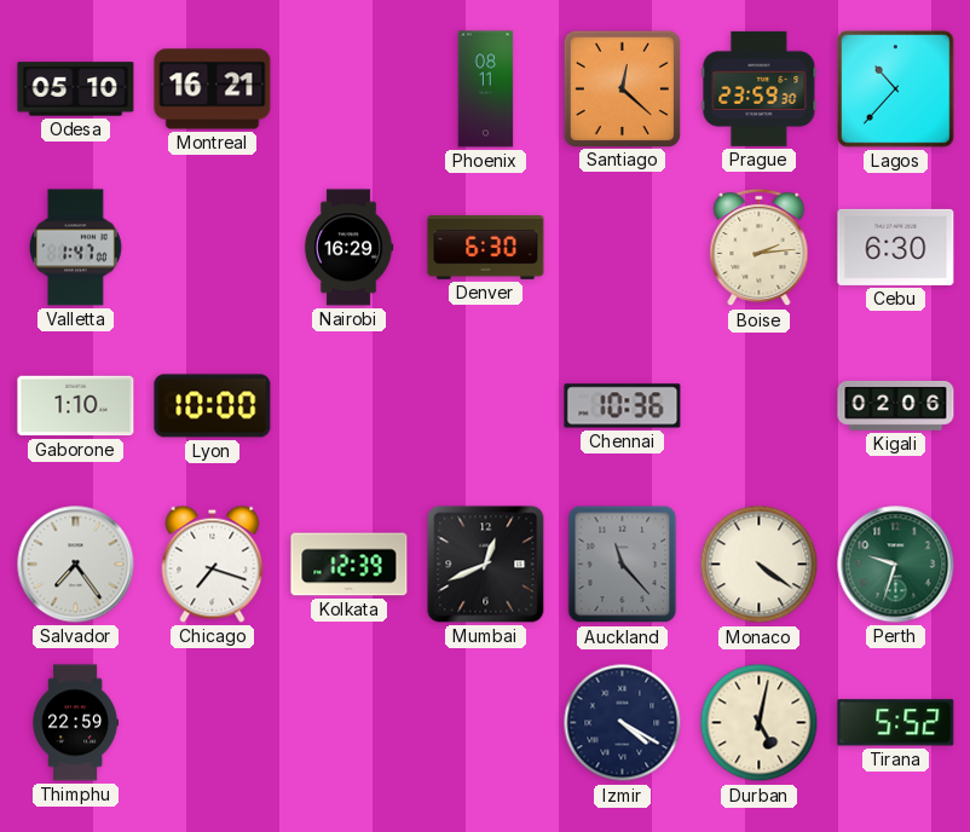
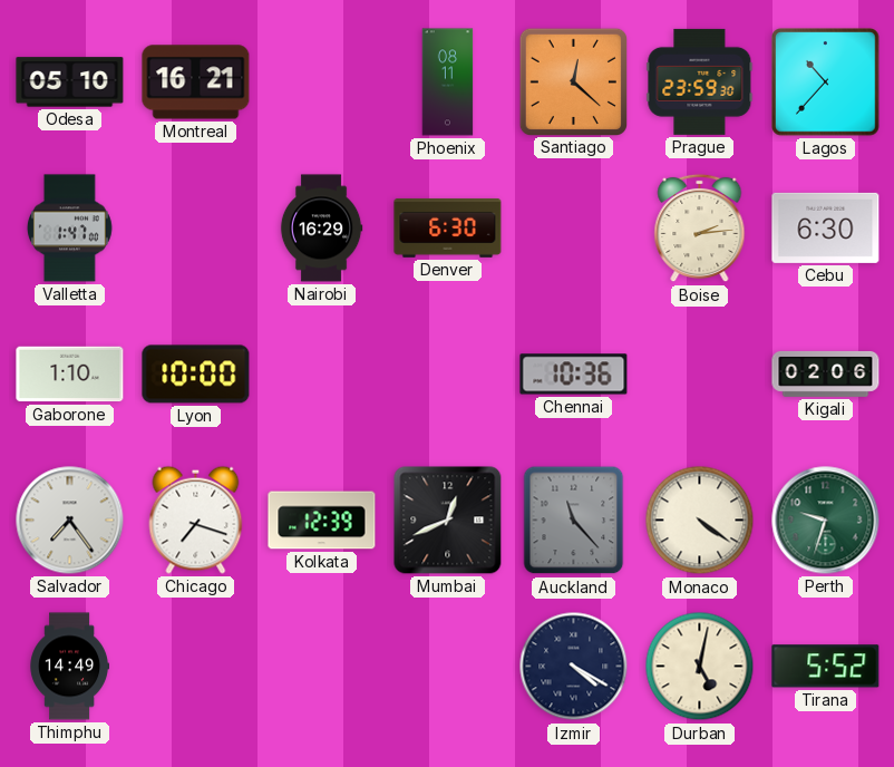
Thimphu: 22:59 -> 14:49
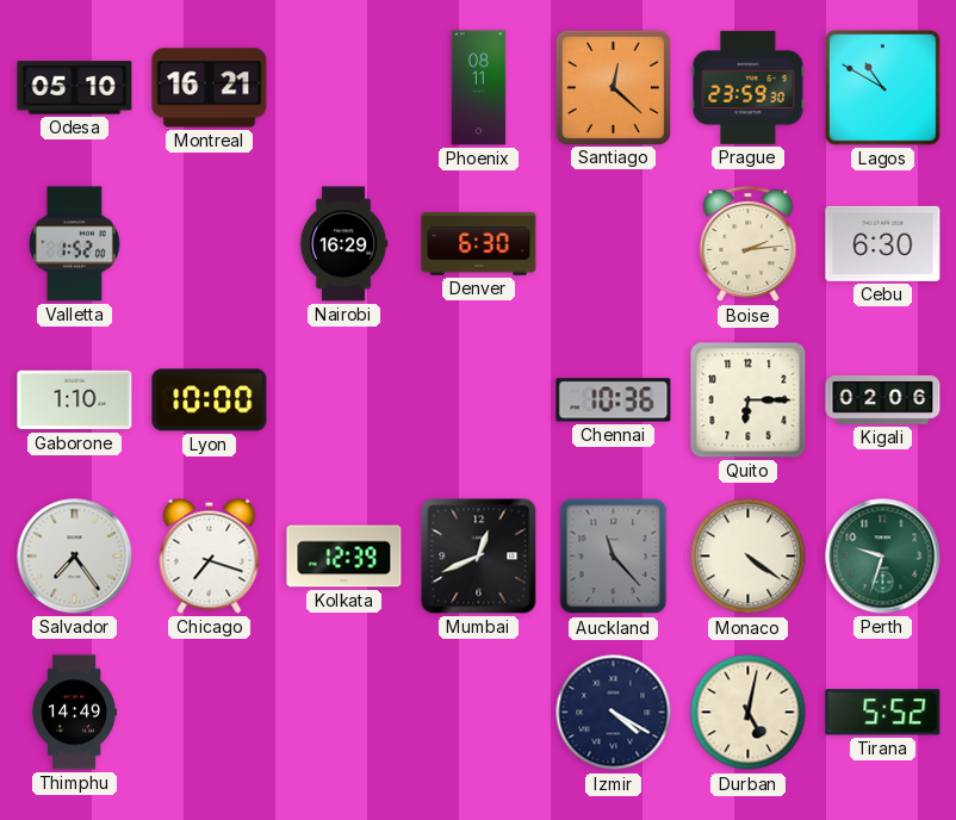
Lagos: 10:37 -> 10:50
Valletta: 1:47 -> 1:52
Quito: none -> 6:15
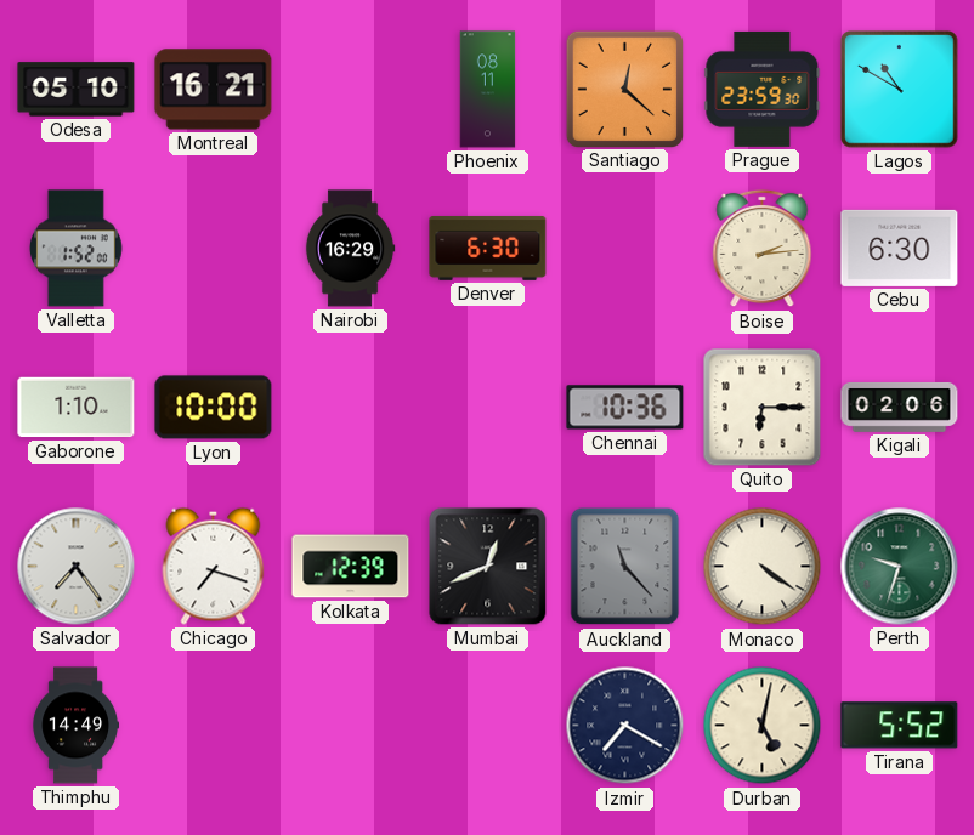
Izmir: 4:20 -> 7:20
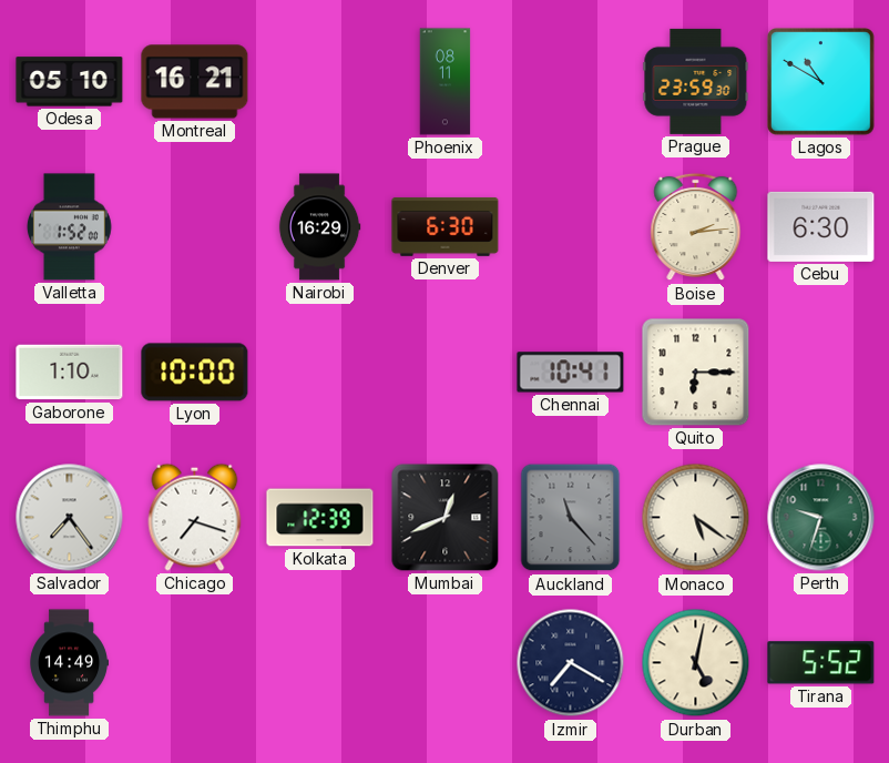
Santiago: 12:22 -> none
Chennai: 10:36 -> 10:41
Kigali: 02:06 -> none
Monaco: 4:21 -> 5:21
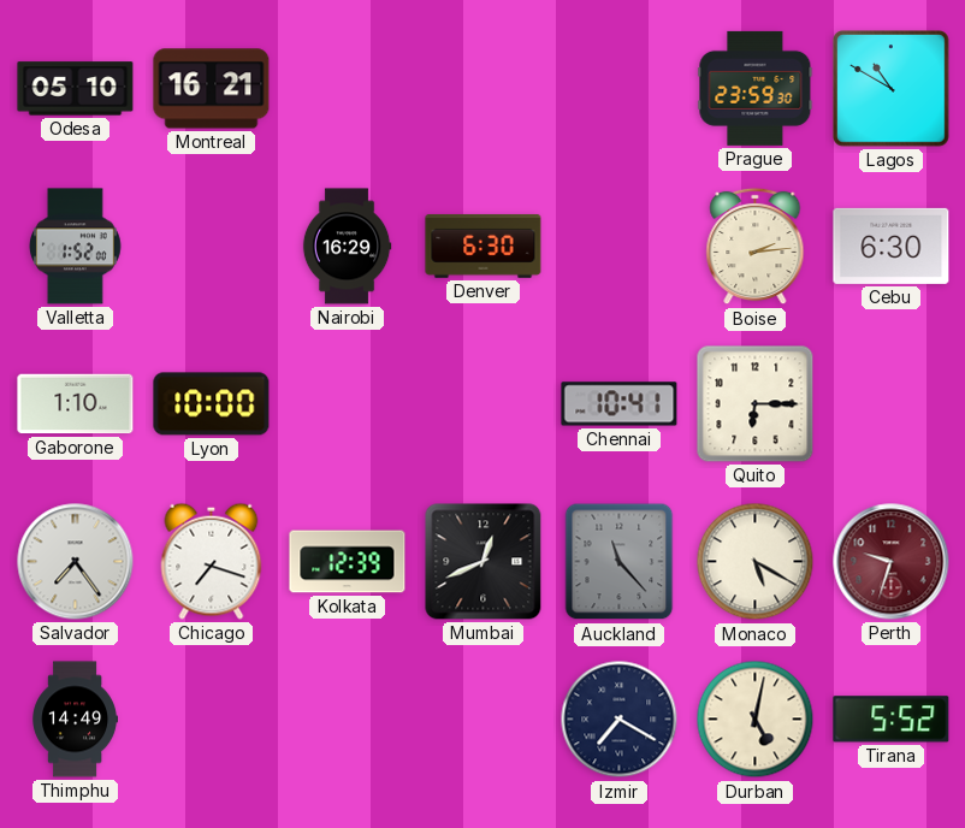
Phoenix: 08:11 -> none
Monaco: 5:21 -> 5:20
Perth dial: green -> burgundy
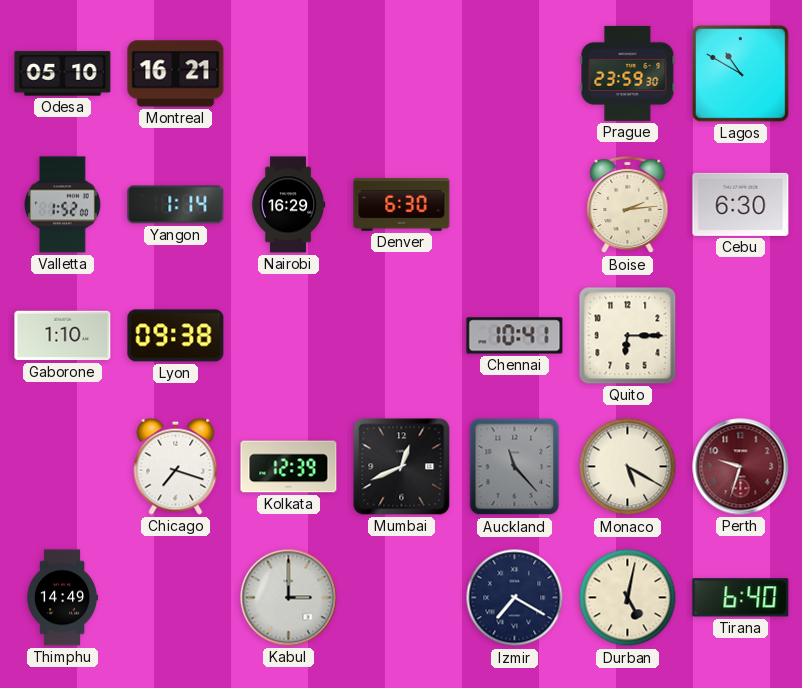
Yangon: none -> 1:14
Lyon: 10:00 -> 09:38
Salvador: 7:24 -> none
Kabul: none -> 3:00
Tirana: 5:52 -> 6:40
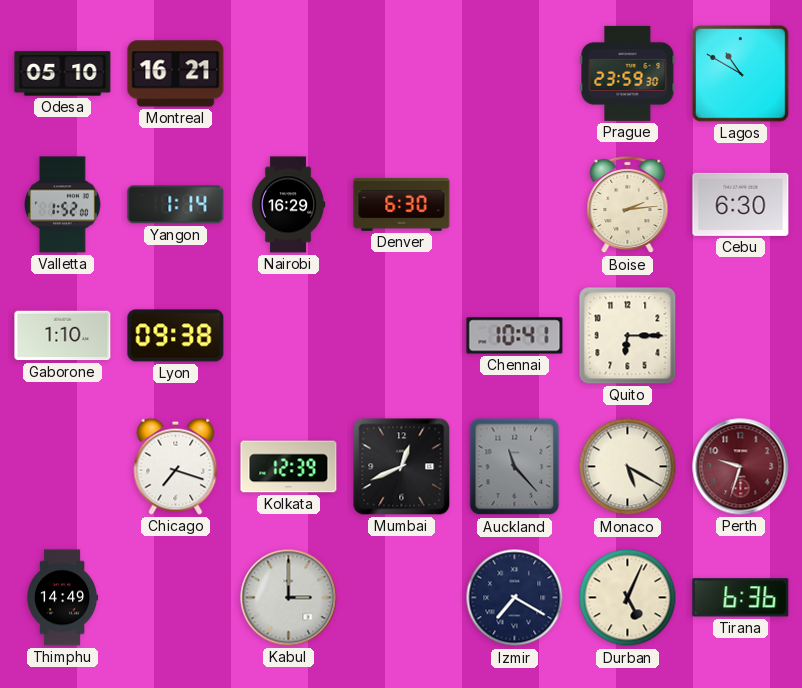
Durban: 5:02 -> 5:04
Tirana: 6:40 -> 6:36
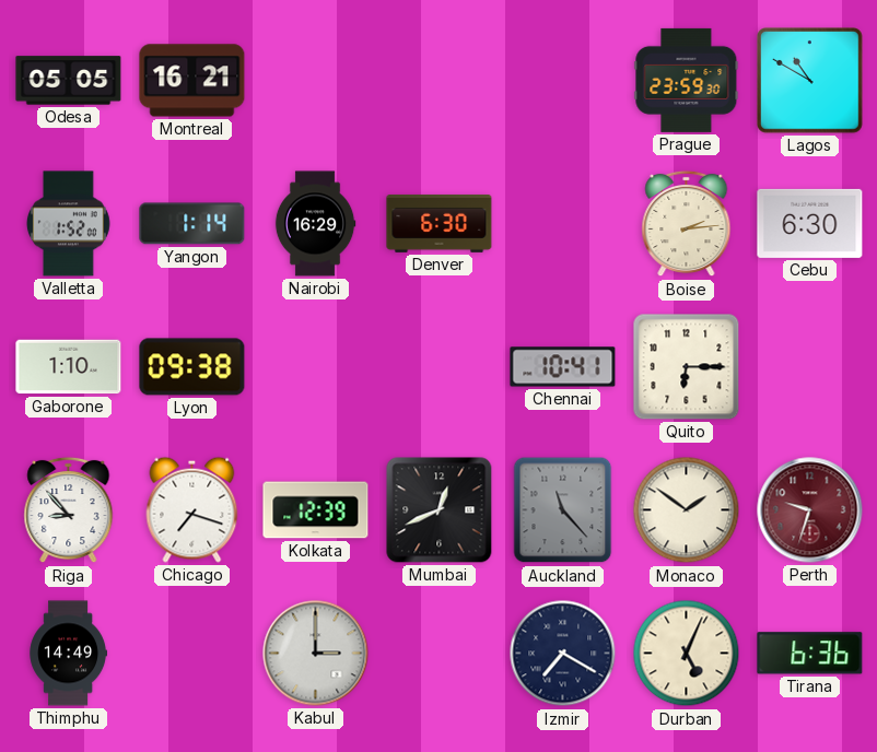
Odesa: 05:10 -> 05:05
Riga: none -> 8:53
Monaco: 5:20 -> 1:51
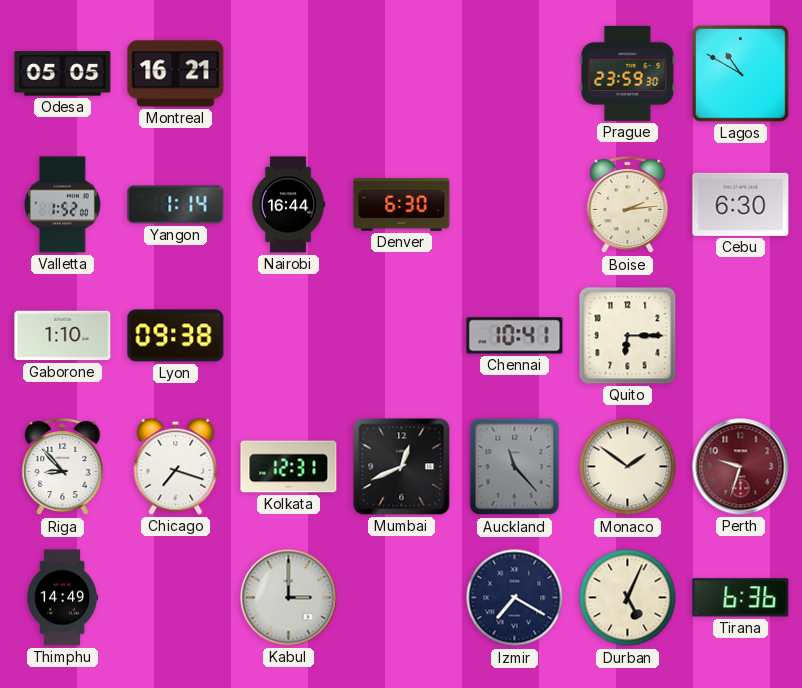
Nairobi: 16:29 -> 16:44
Kolkata: 12:39 -> 12:31
